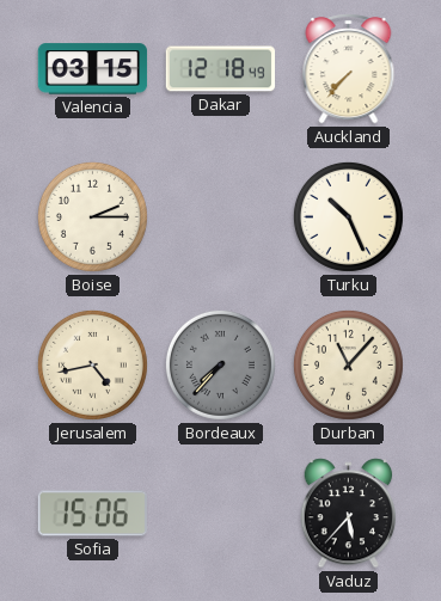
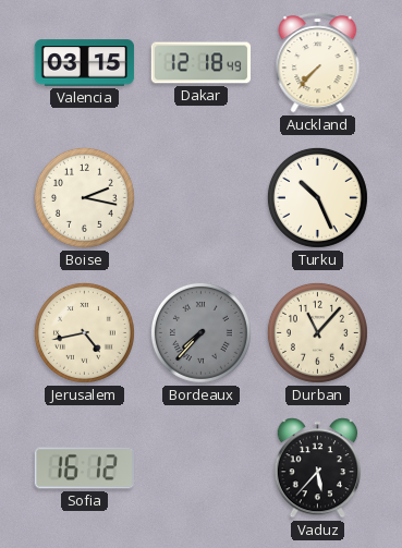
Boise: 2:15 -> 2:17
Sofia: 15:06 -> 16:12
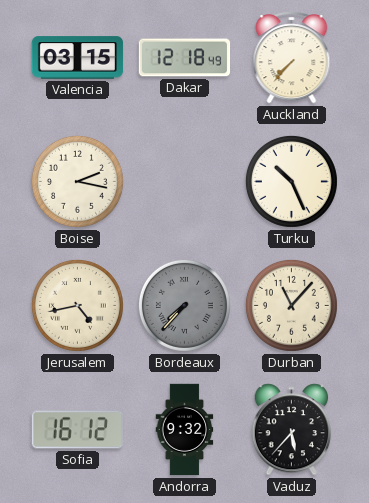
Andorra: none -> 9:32
